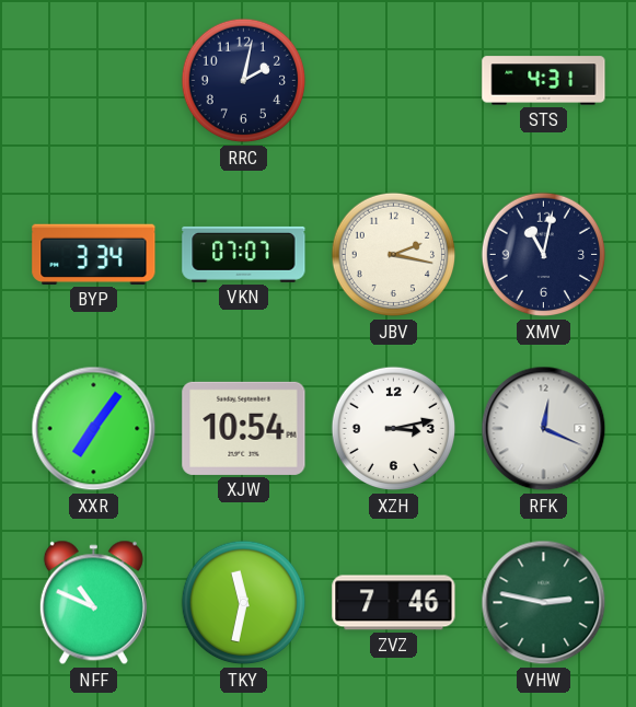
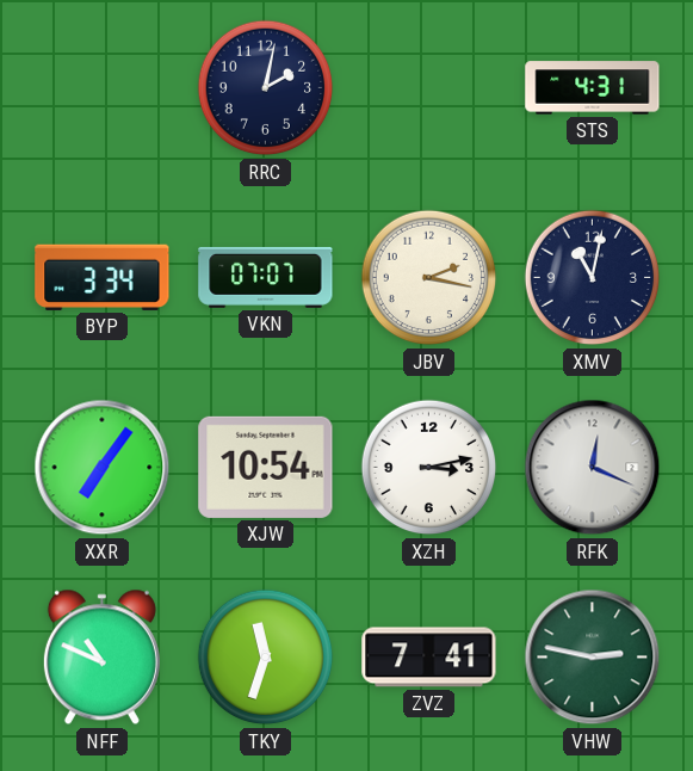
TKY: 11:32 -> 11:33
ZVZ: 7:46 -> 7:41
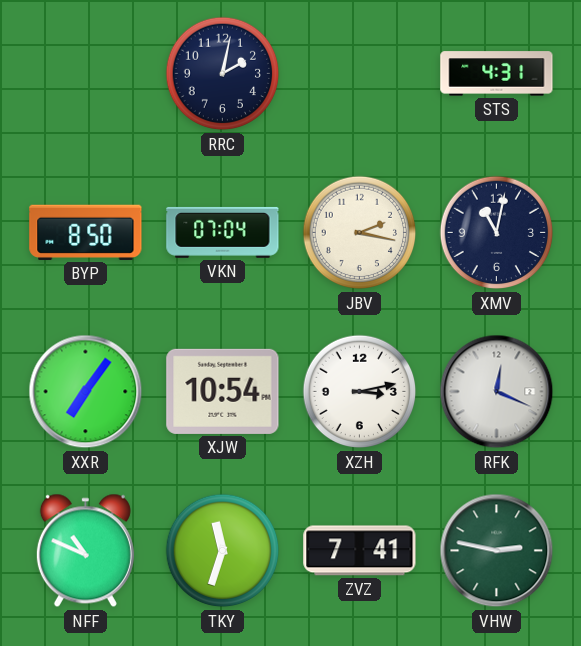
BYP: 3:34 -> 8:50
VKN: 07:07 -> 07:04
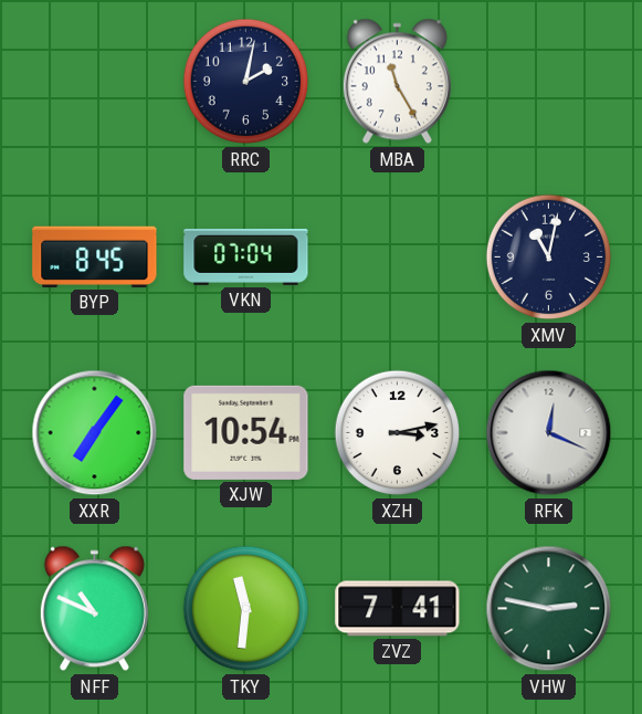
MBA: none -> 11:25
STS: 4:31 -> none
BYP: 8:50 -> 8:45
JBV: 2:17 -> none
TKY: 11:33 -> 11:31
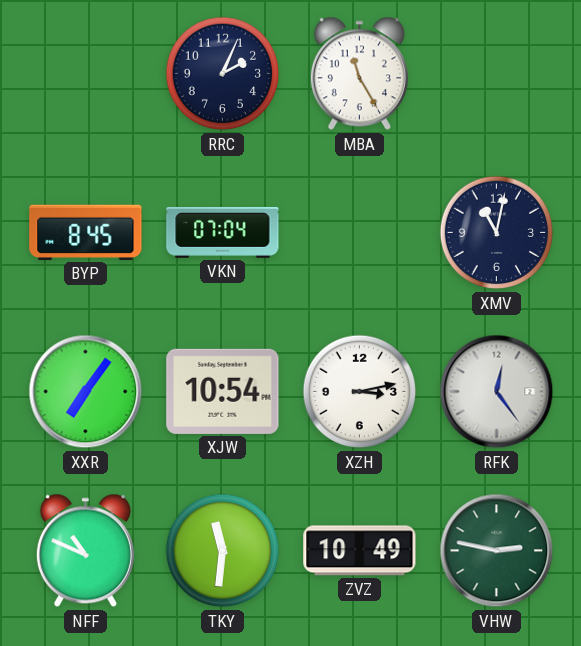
RRC: 2:02 -> 2:04
RFK: 12:19 -> 12:24
ZVZ: 7:41 -> 10:49
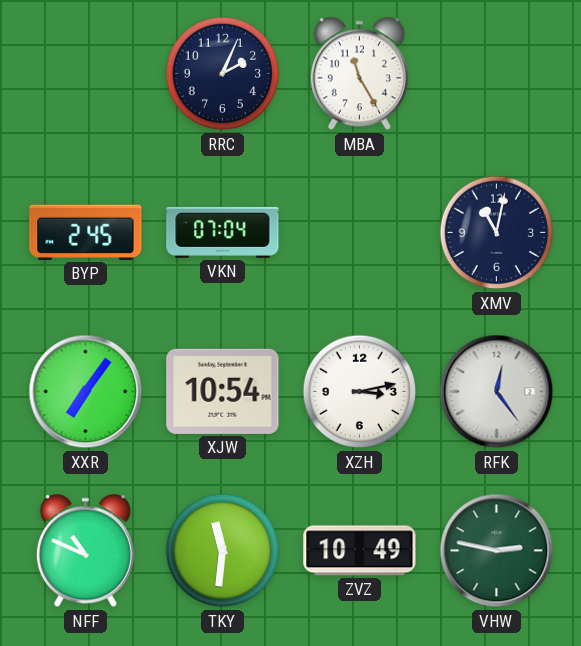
BYP: 8:45 -> 2:45
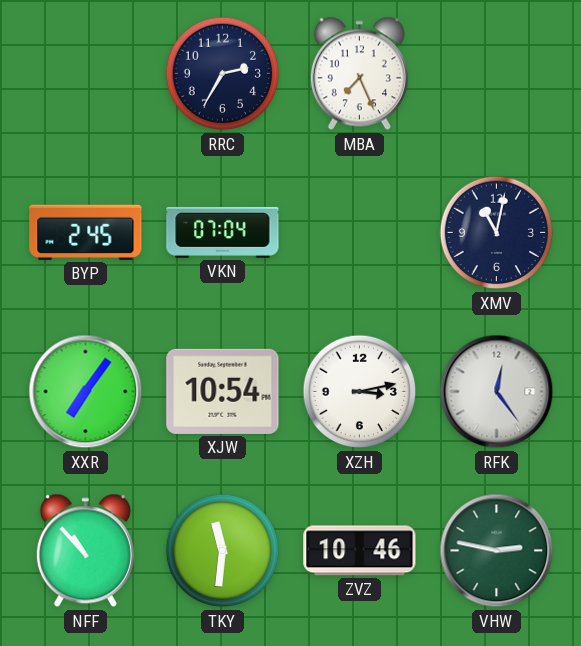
RRC: 2:04 -> 2:35
MBA: 11:25 -> 7:26
NFF: 10:49 -> 10:53
ZVZ: 10:49 -> 10:46
